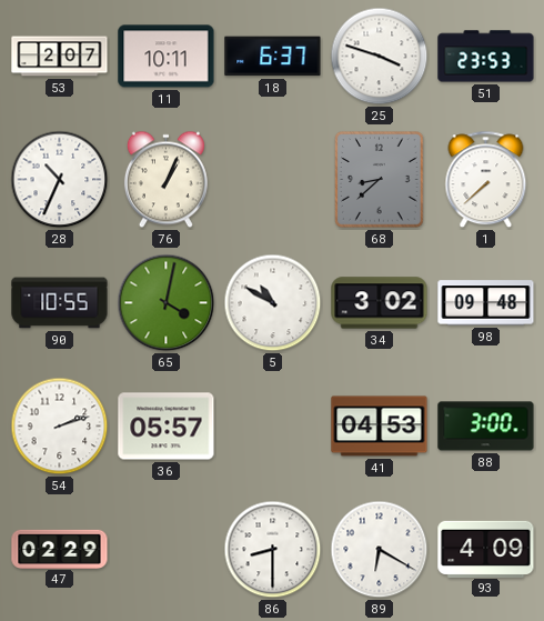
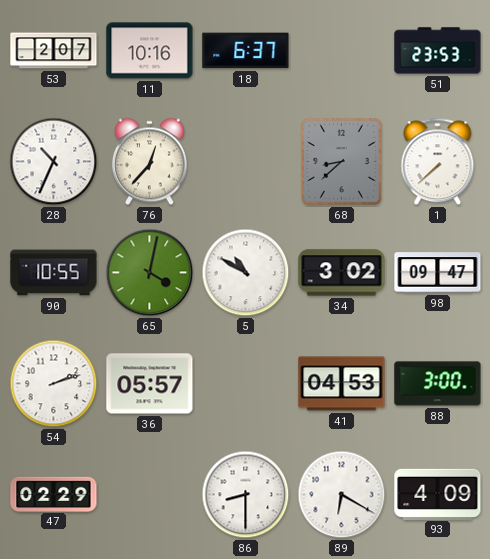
11: 10:11 -> 10:16
25: 3:48 -> none
76: 1:04 -> 12:37
98: 09:48 -> 09:47
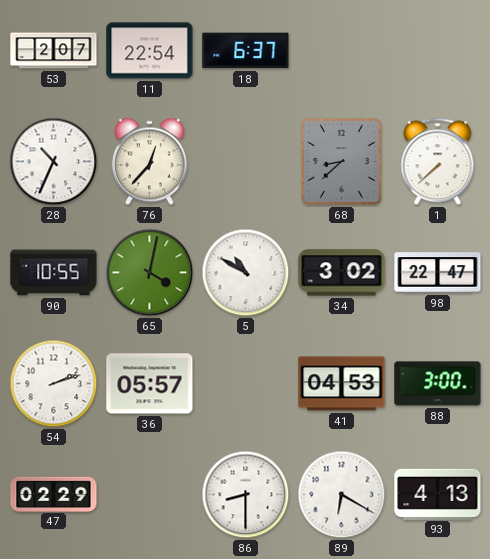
11: 10:16 -> 22:54
51: 23:53 -> none
98: 09:47 -> 22:47
93: 4:09 -> 4:13
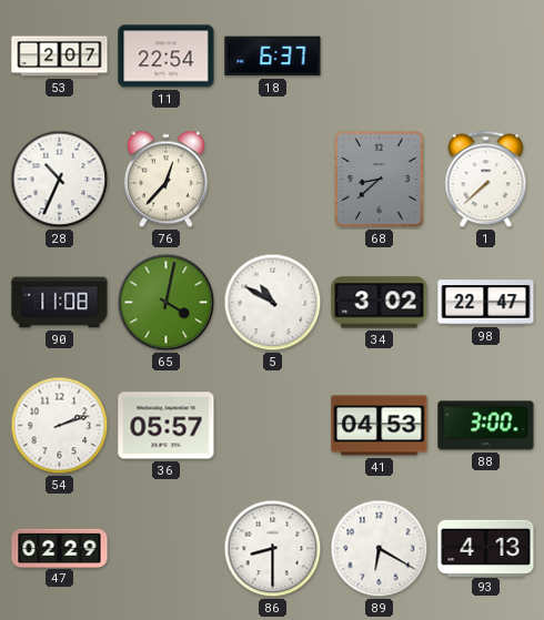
90: 10:55 -> 11:08
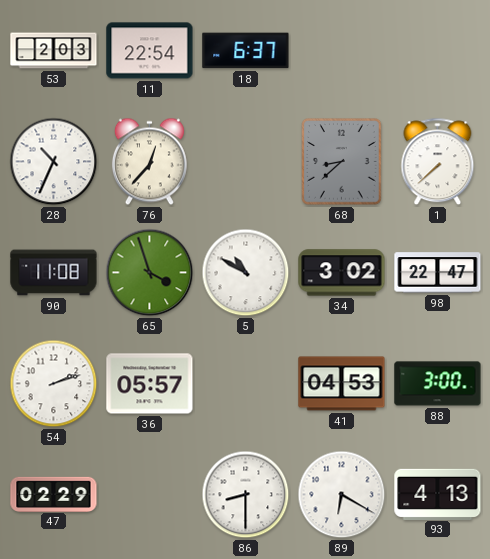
53: 2:07 -> 2:03
65: 4:02 -> 3:57
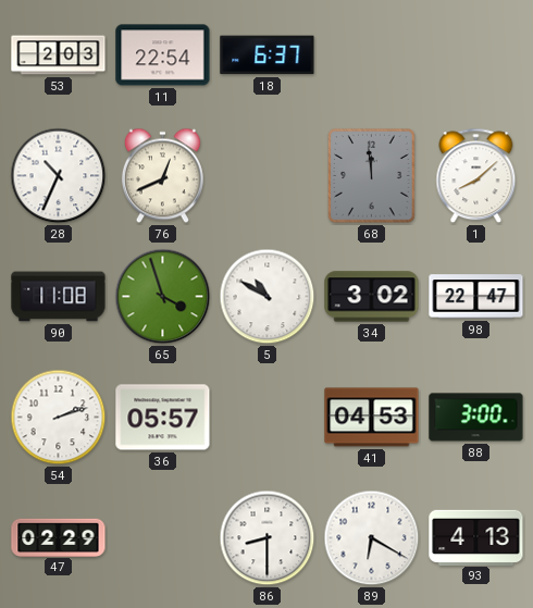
76: 12:37 -> 12:41
68: 8:38 -> 11:59
1: 7:38 -> 8:08
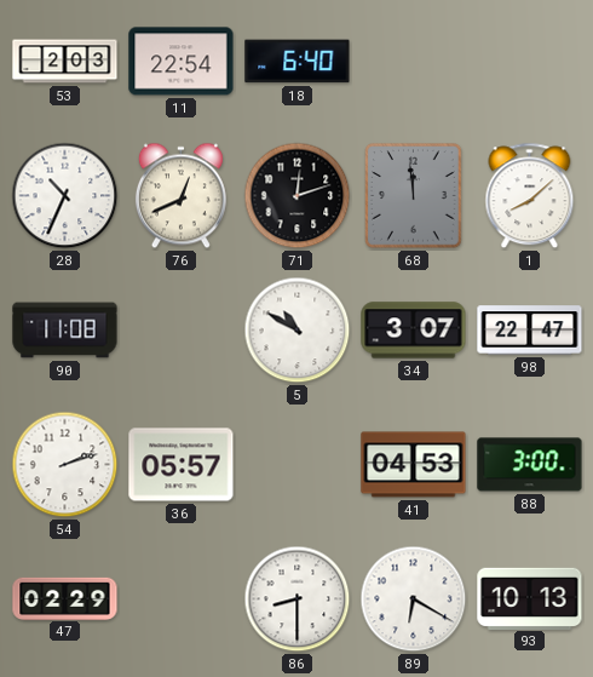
18: 6:37 -> 6:40
71: none -> 12:12
65: 3:57 -> none
34: 3:02 -> 3:07
93: 4:13 -> 10:13
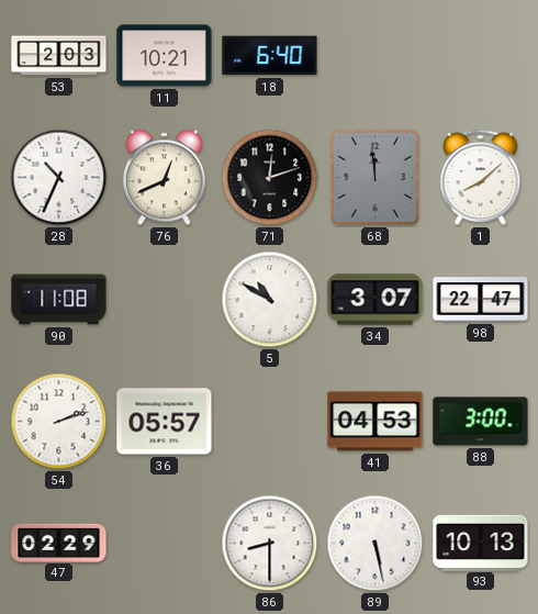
11: 22:54 -> 10:21
89: 6:20 -> 5:28
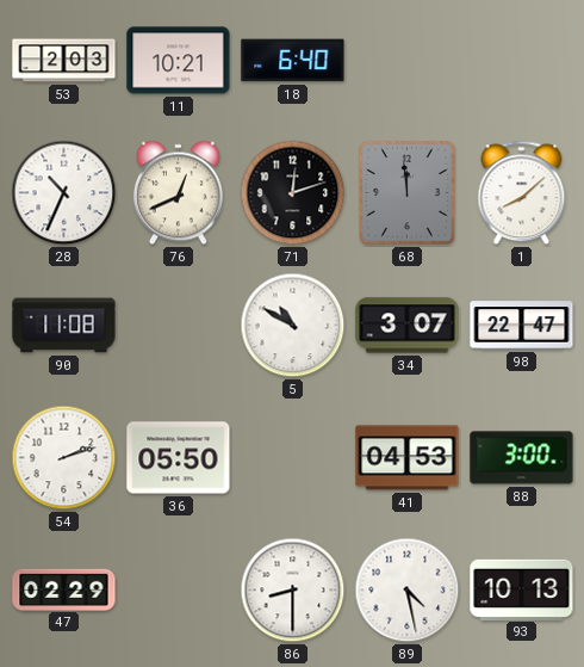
36: 05:57 -> 05:50
89: 5:28 -> 4:28
